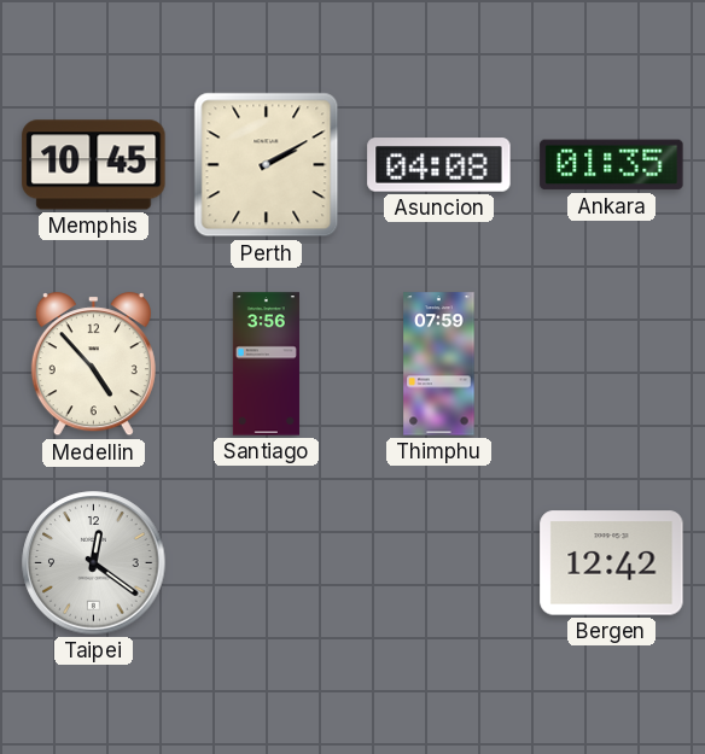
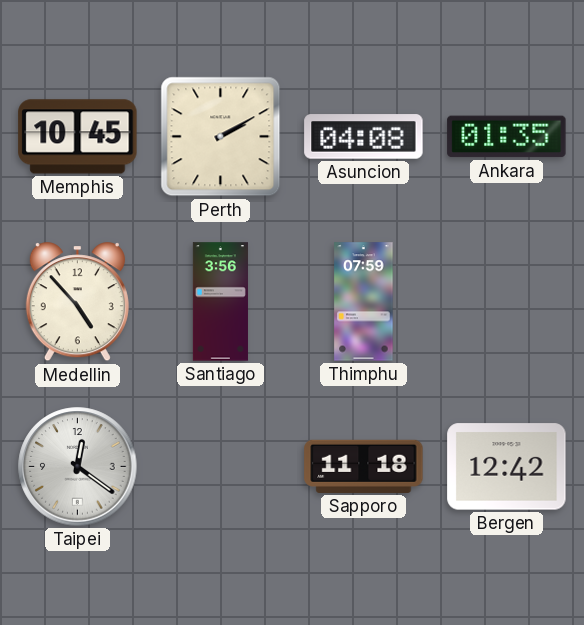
Sapporo: none -> 11:18
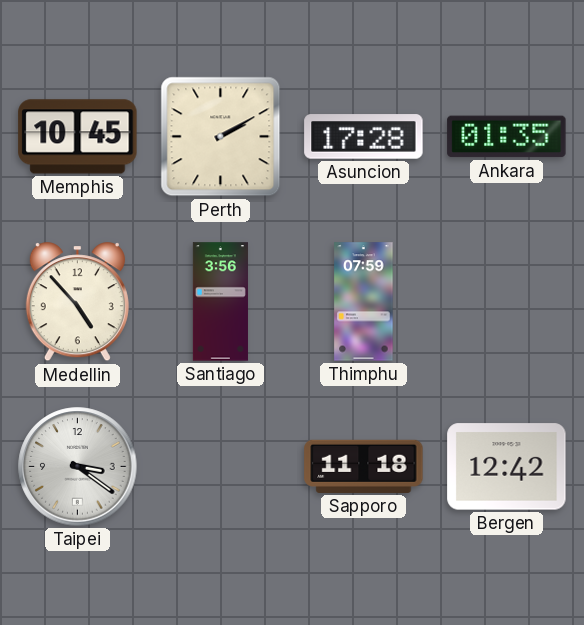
Asuncion: 04:08 -> 17:28
Taipei: 12:21 -> 3:21
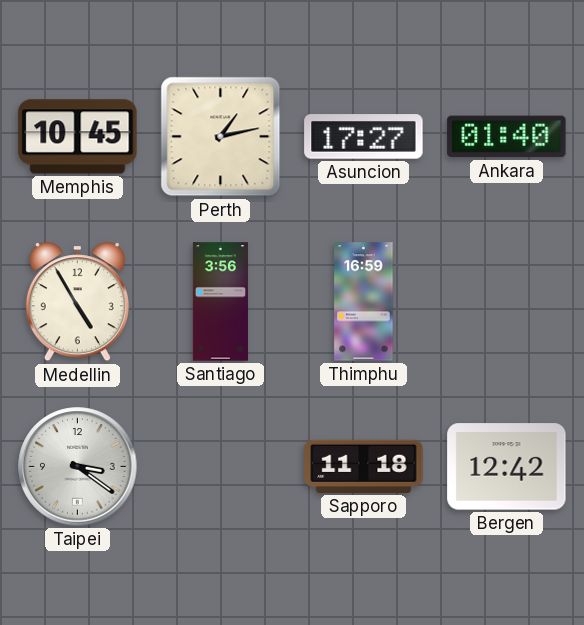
Perth: 2:10 -> 1:13
Asuncion: 17:28 -> 17:27
Ankara: 01:35 -> 01:40
Medellin: 4:53 -> 4:55
Thimphu: 07:59 -> 16:59
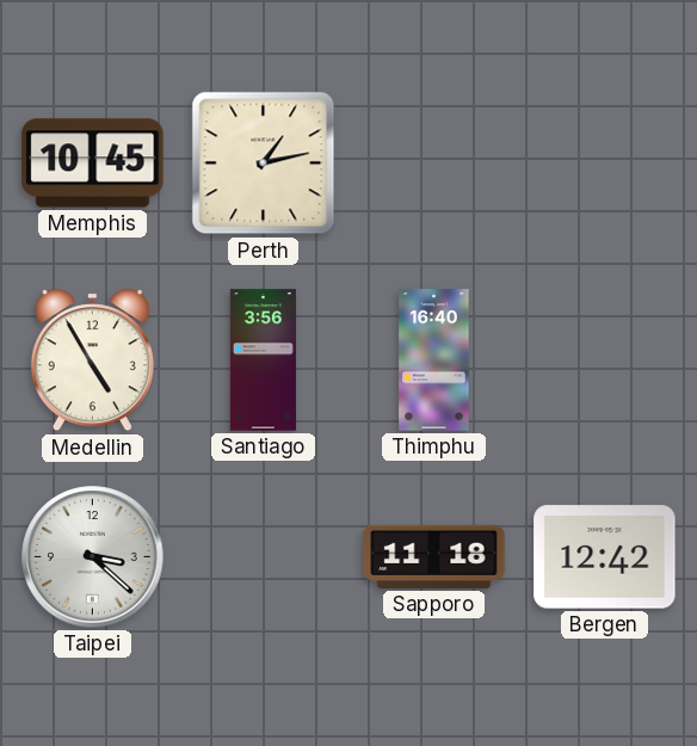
Asuncion: 17:27 -> none
Ankara: 01:40 -> none
Thimphu: 16:59 -> 16:40
Taipei: 3:21 -> 3:22
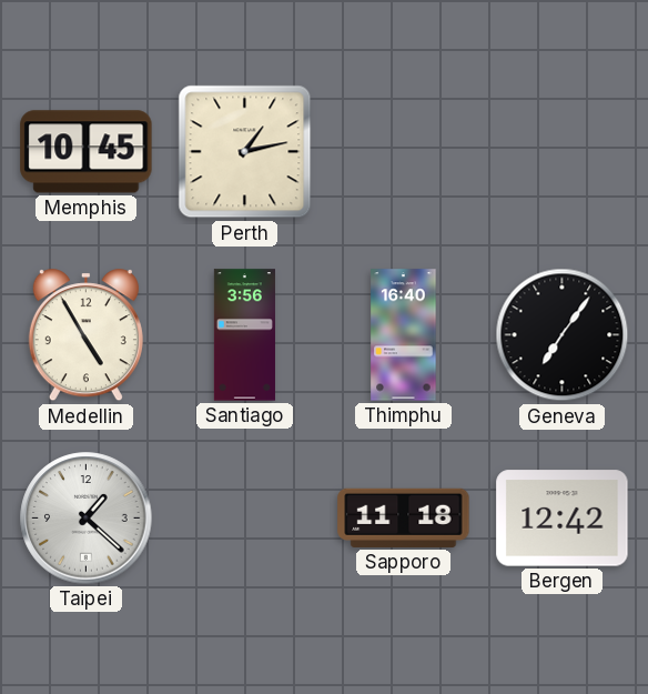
Geneva: none -> 7:06
Taipei: 3:22 -> 1:22
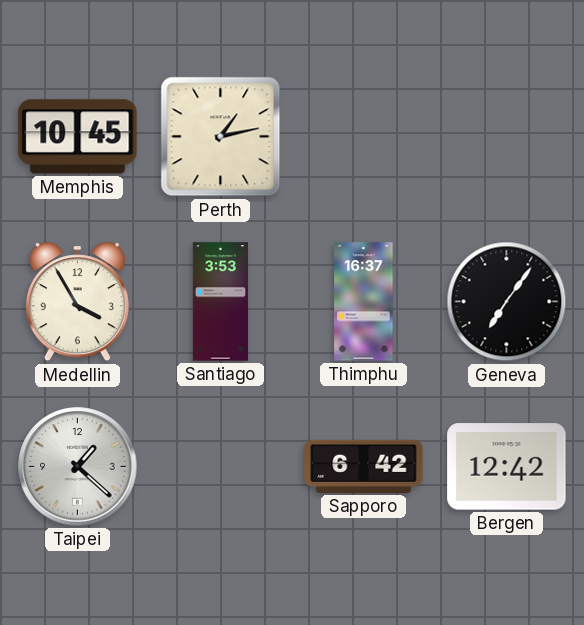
Medellin: 4:55 -> 3:55
Santiago: 3:56 -> 3:53
Thimphu: 16:40 -> 16:37
Sapporo: 11:18 -> 6:42
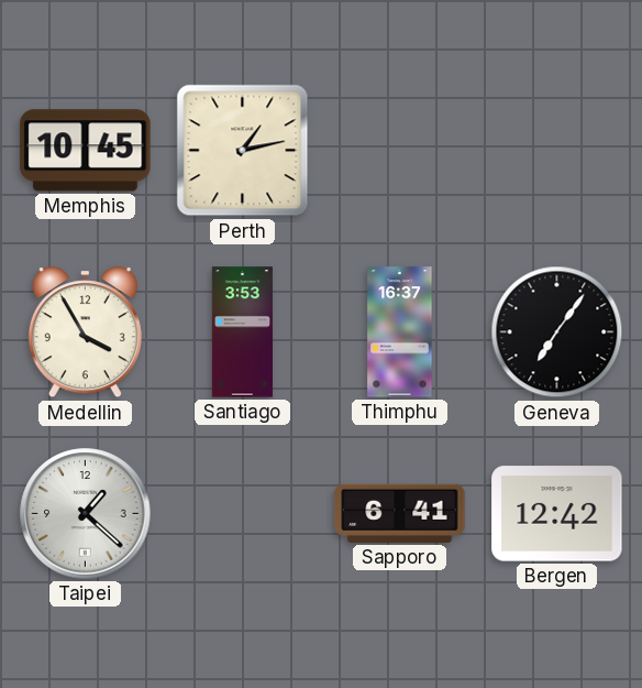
Sapporo: 6:42 -> 6:41
